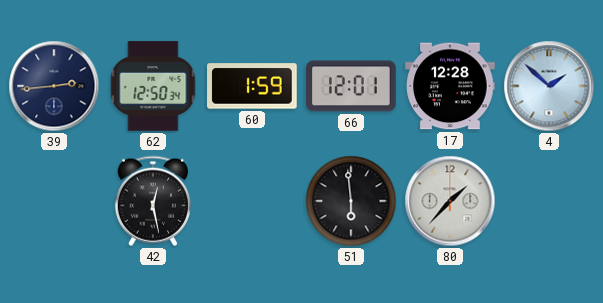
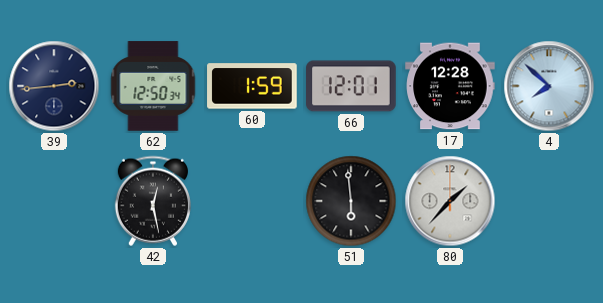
4: 1:52 -> 7:52
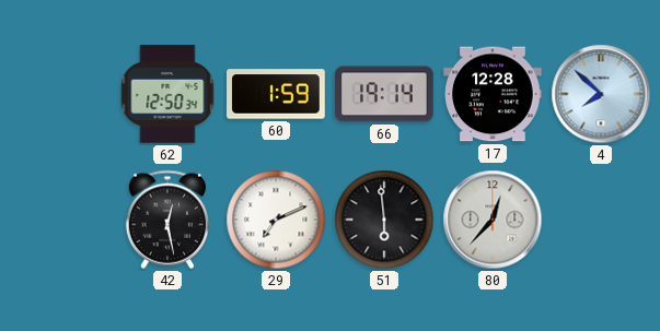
39: 2:44 -> none
66: 12:01 -> 19:14
29: none -> 7:11
80: 1:37 -> 12:37
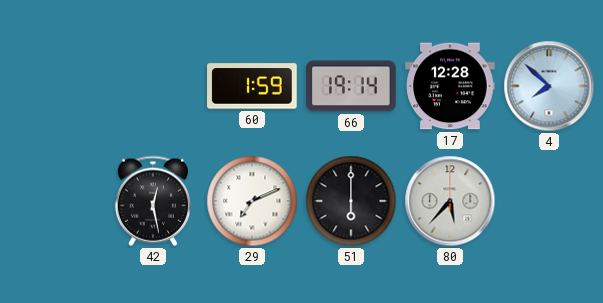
62: 12:50 -> none
51: 5:59 -> 6:00
80: 12:37 -> 5:37
